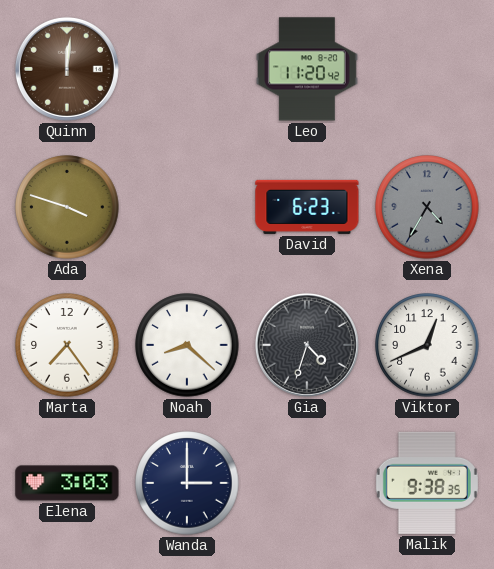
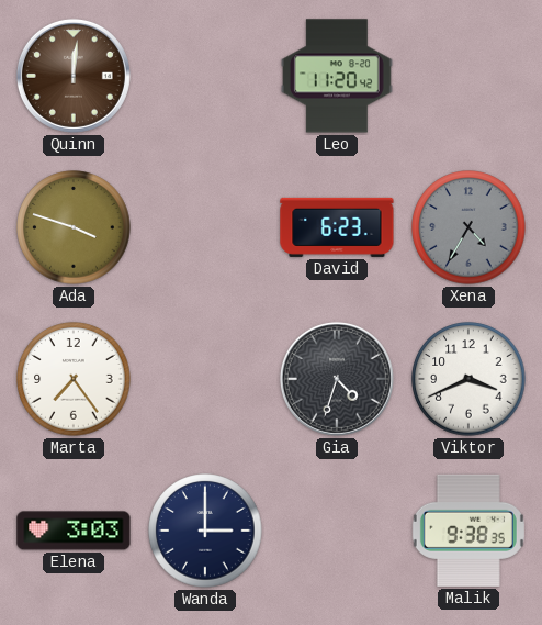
Noah: 8:22 -> none
Viktor: 12:41 -> 3:41
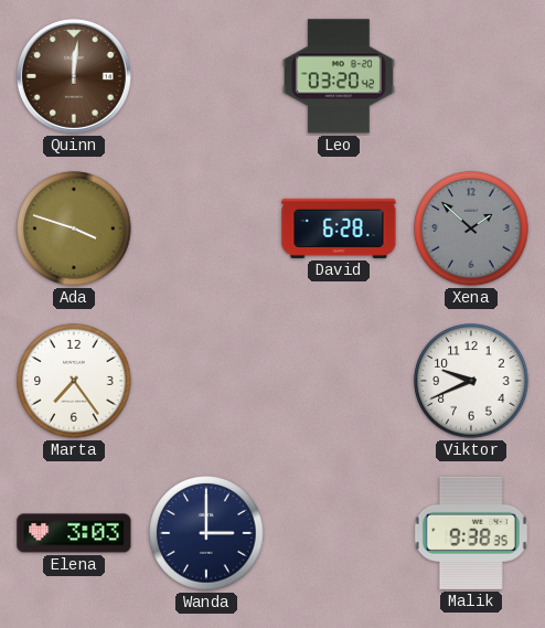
Leo: 11:20 -> 03:20
David: 6:23 -> 6:28
Xena: 4:35 -> 1:52
Gia: 4:33 -> none
Viktor: 3:41 -> 9:41
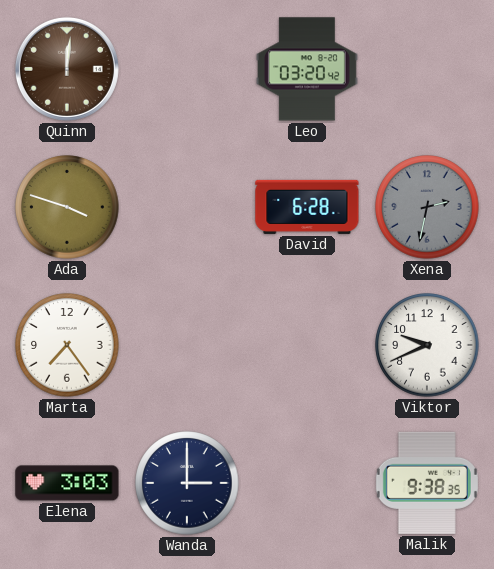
Xena: 1:52 -> 2:32
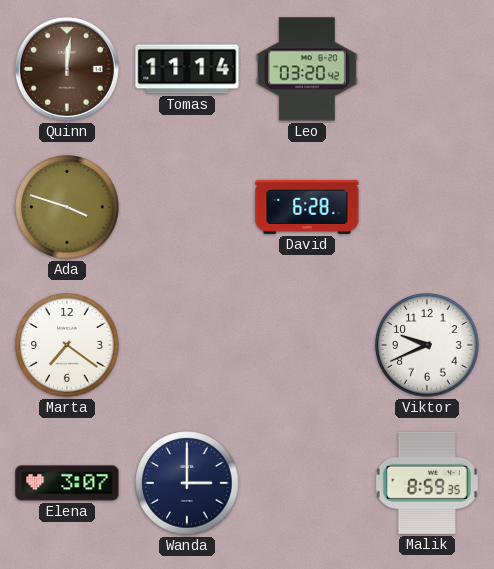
Tomas: none -> 11:14
Xena: 2:32 -> none
Marta: 7:24 -> 7:21
Elena: 3:03 -> 3:07
Malik: 9:38 -> 8:59
